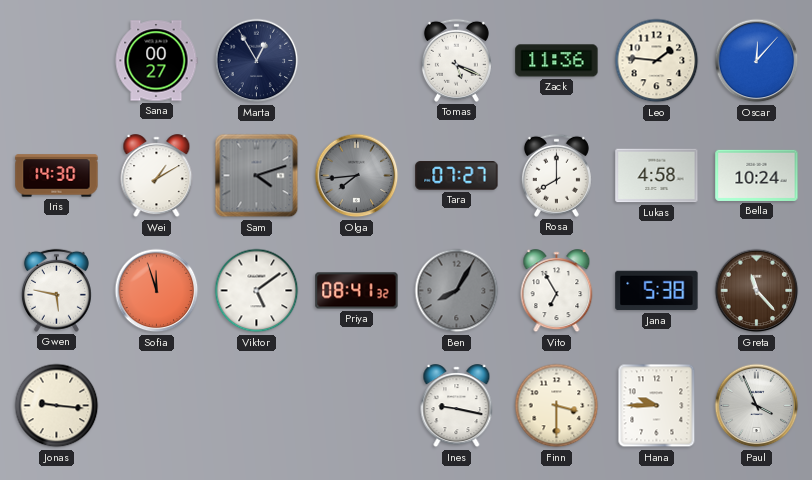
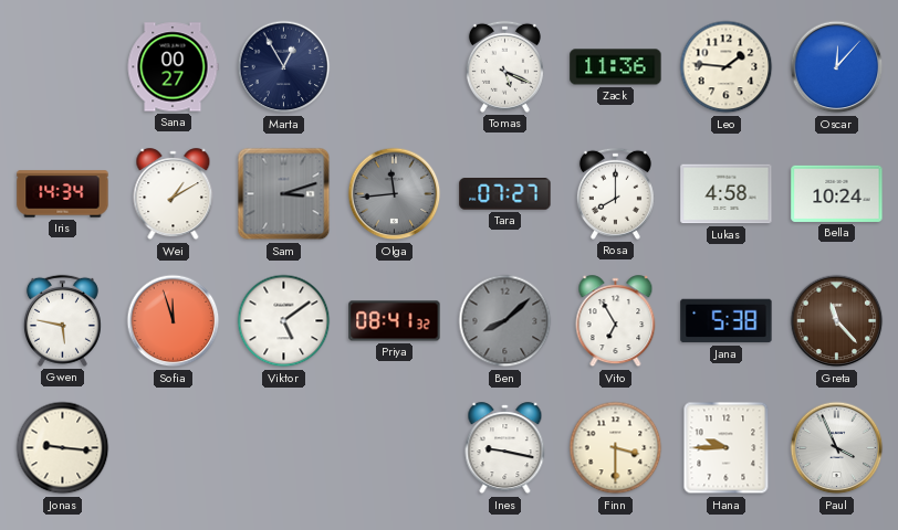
Iris: 14:30 -> 14:34
Sam: 4:12 -> 3:12
Olga: 7:44 -> 11:44
Ben: 8:05 -> 8:08
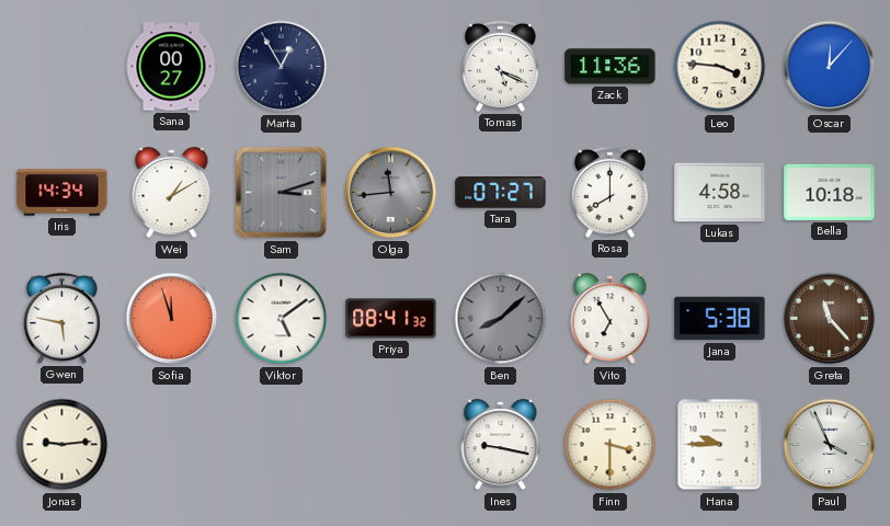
Leo: 1:46 -> 3:46
Bella: 10:24 -> 10:18
Jonas: 9:16 -> 9:14
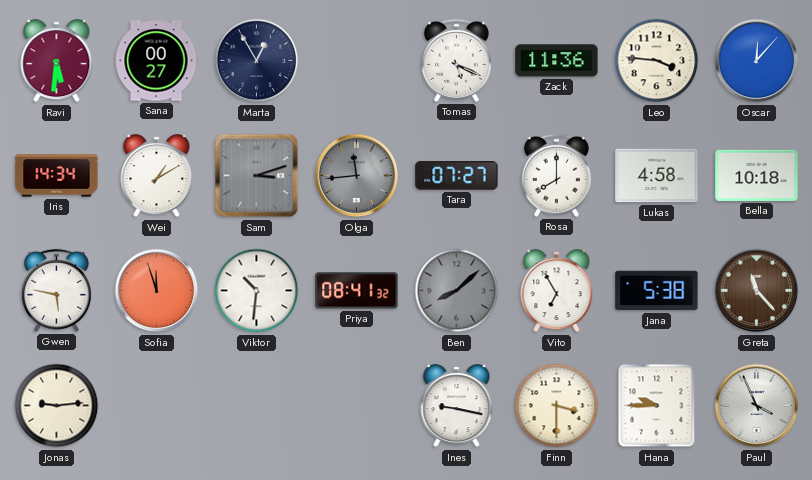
Ravi: none -> 5:31
Viktor: 5:09 -> 10:31
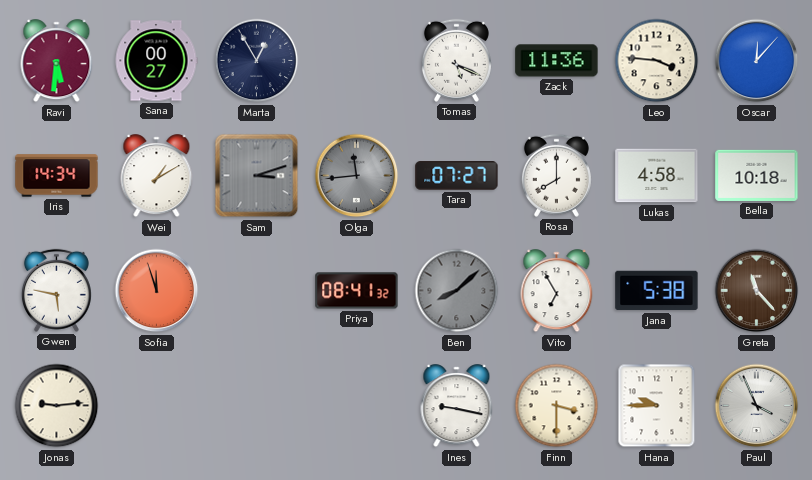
Viktor: 10:31 -> none
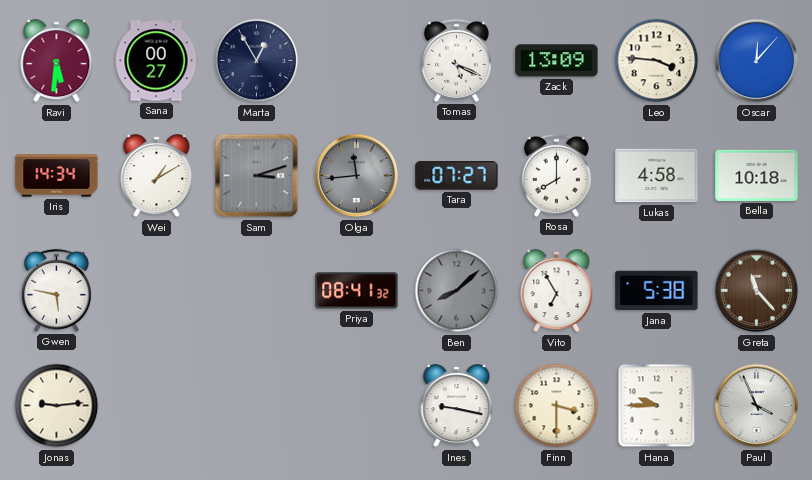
Zack: 11:36 -> 13:09
Sofia: 11:57 -> none
